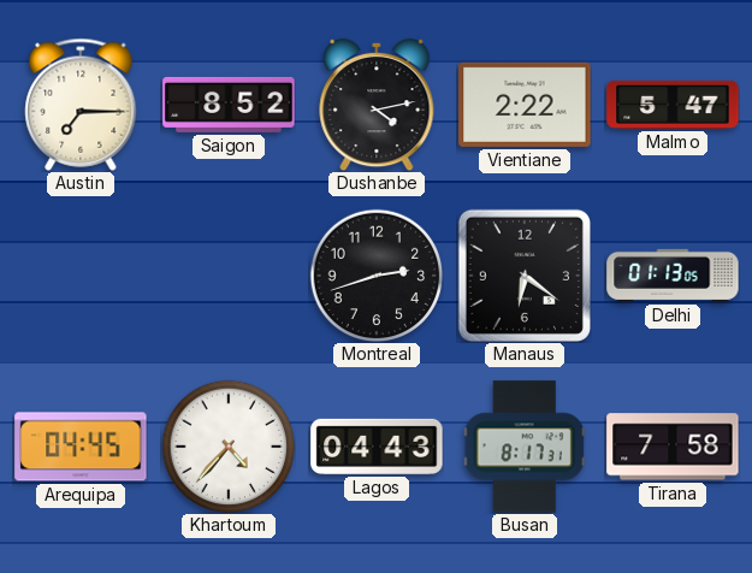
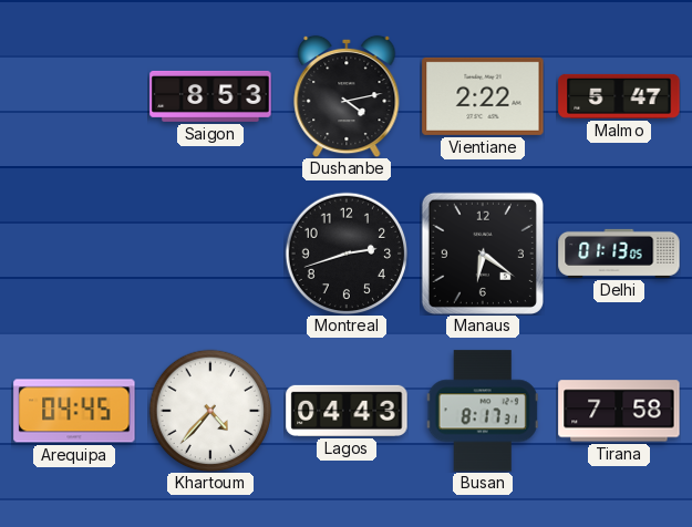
Austin: 7:15 -> none
Saigon: 8:52 -> 8:53
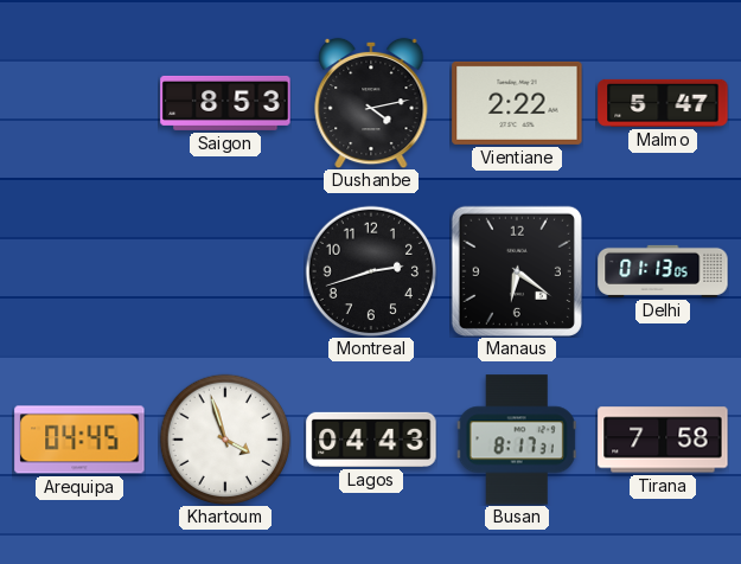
Khartoum: 4:37 -> 3:57
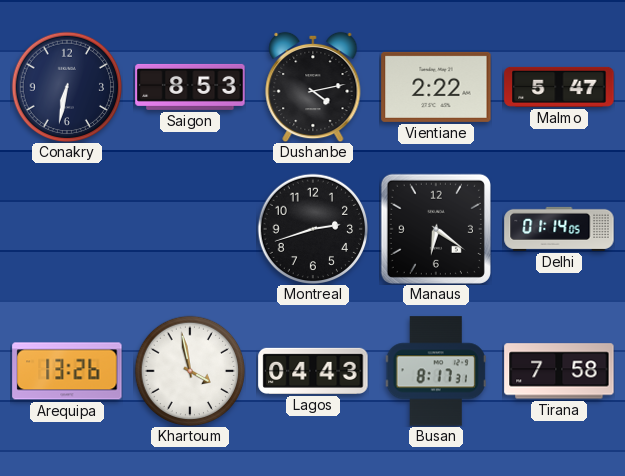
Conakry: none -> 6:32
Delhi: 01:13 -> 01:14
Arequipa: 04:45 -> 13:26
Khartoum: 3:57 -> 3:58
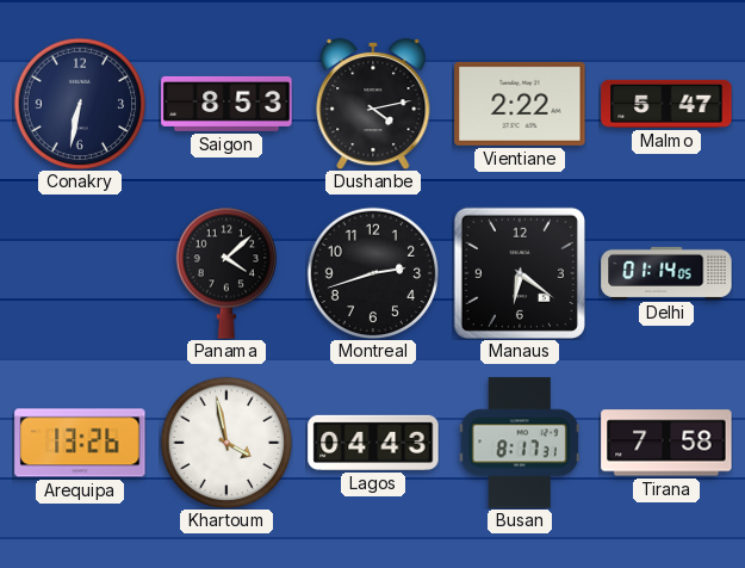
Panama: none -> 4:08
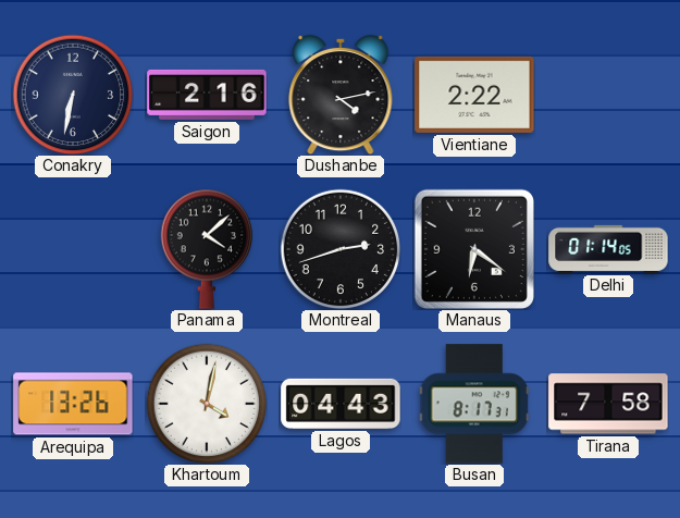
Saigon: 8:53 -> 2:16
Malmo: 5:47 -> none
Khartoum: 3:58 -> 4:02
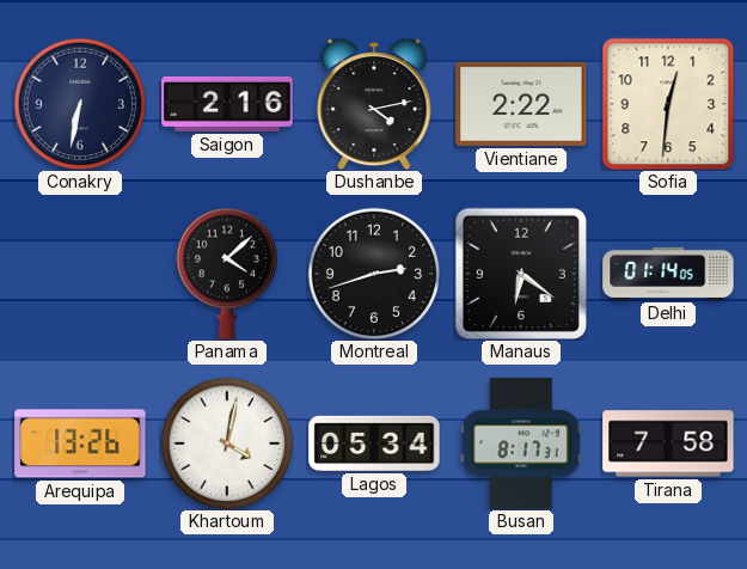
Sofia: none -> 12:31
Lagos: 04:43 -> 05:34
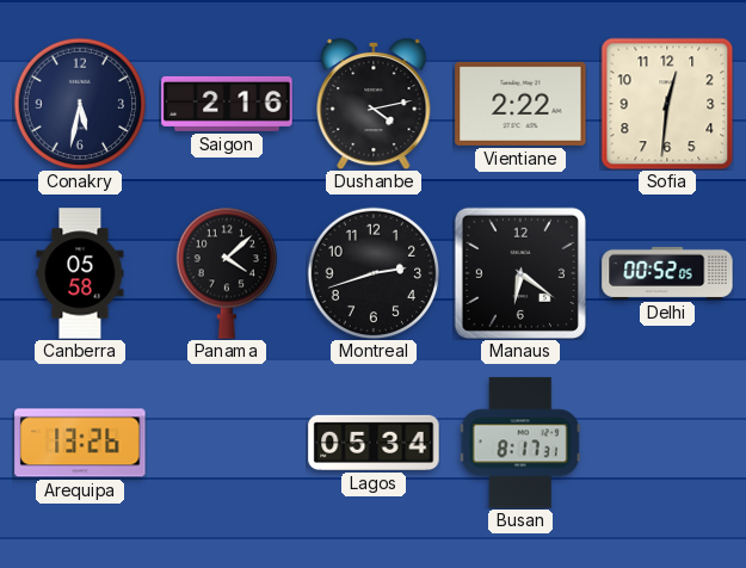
Conakry: 6:32 -> 5:32
Canberra: none -> 05:58
Delhi: 01:14 -> 00:52
Khartoum: 4:02 -> none
Tirana: 7:58 -> none
